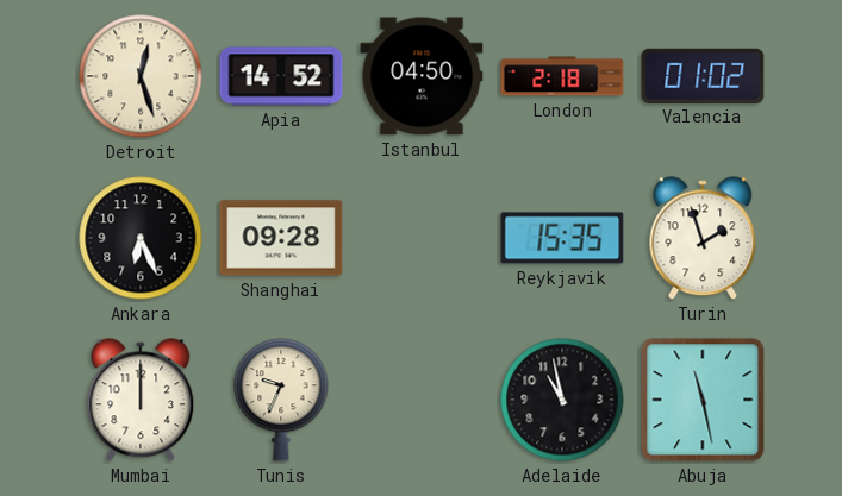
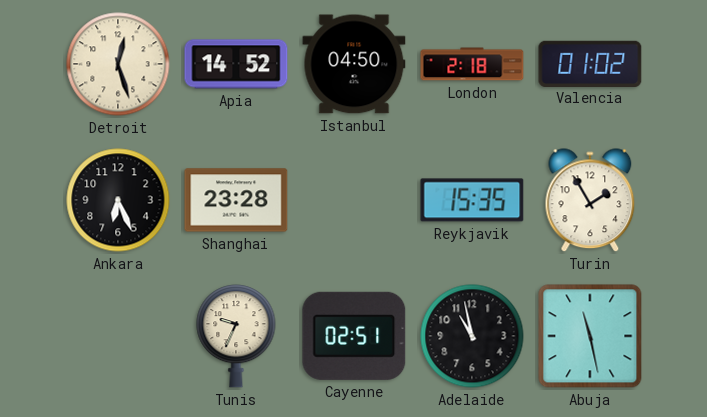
Shanghai: 09:28 -> 23:28
Turin: 1:57 -> 1:55
Mumbai: 12:00 -> none
Cayenne: none -> 02:51
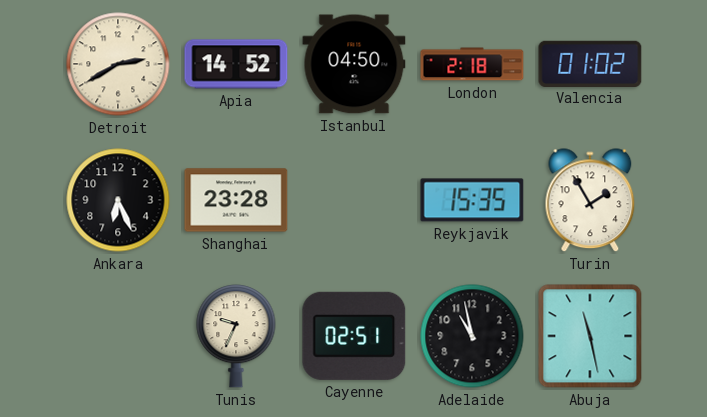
Detroit: 12:27 -> 2:40
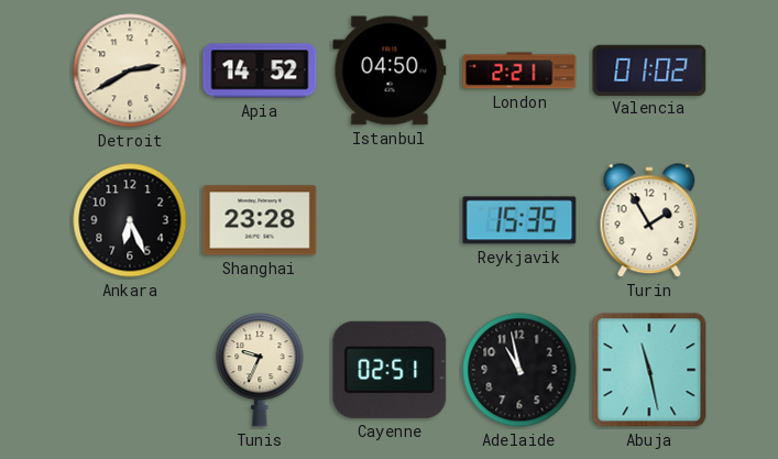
London: 2:18 -> 2:21
